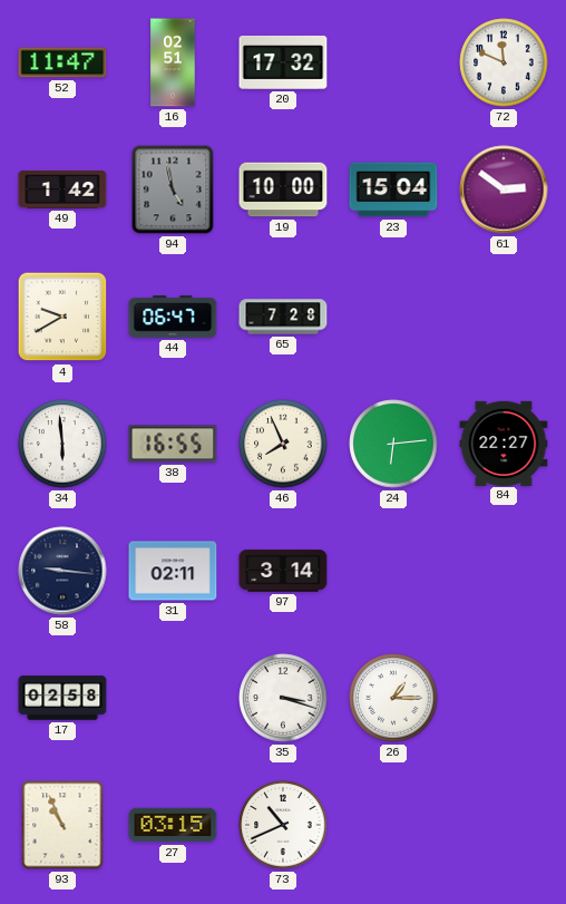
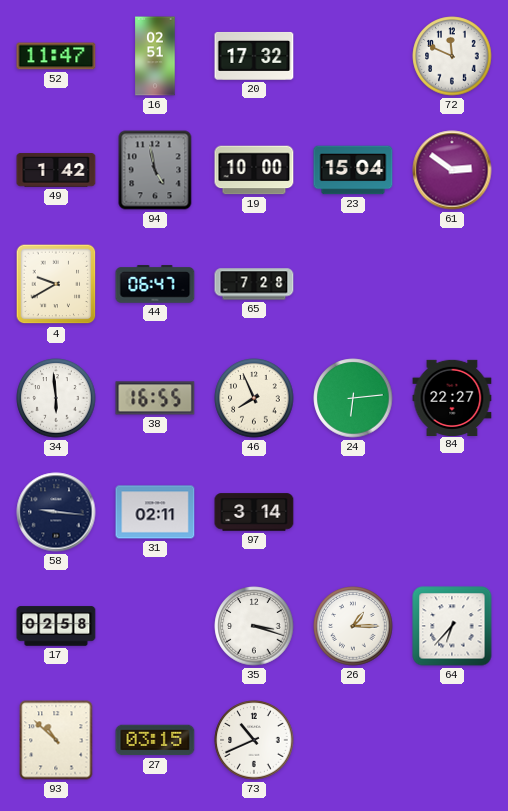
64: none -> 6:37
93: 10:56 -> 10:52
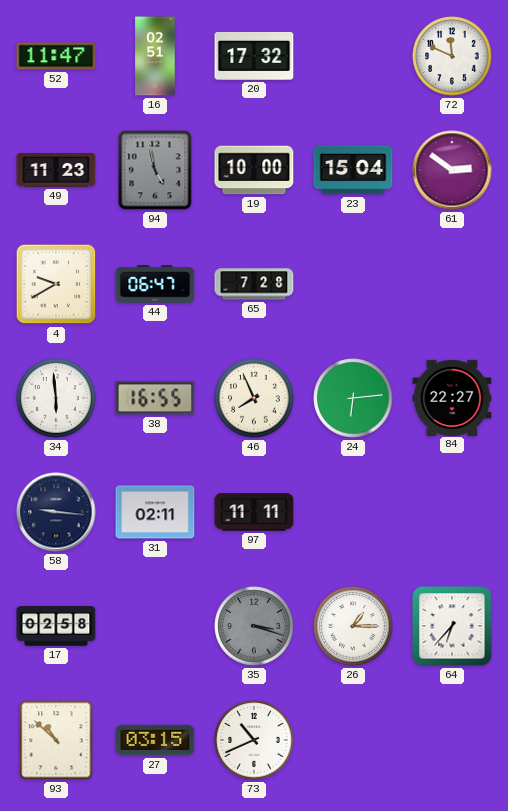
49: 1:42 -> 11:23
97: 3:14 -> 11:11
35 dial: white -> grey
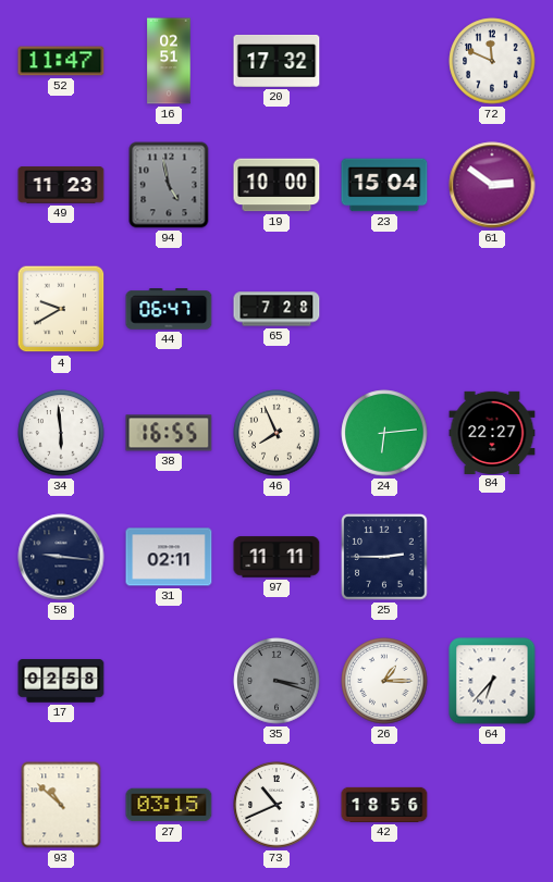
25: none -> 2:45
42: none -> 18:56
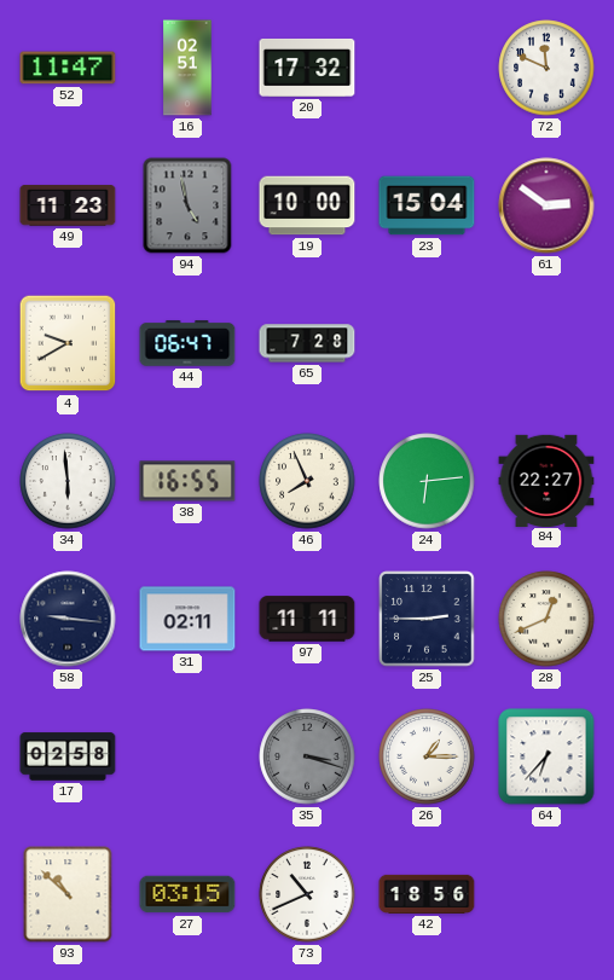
28: none -> 12:41
